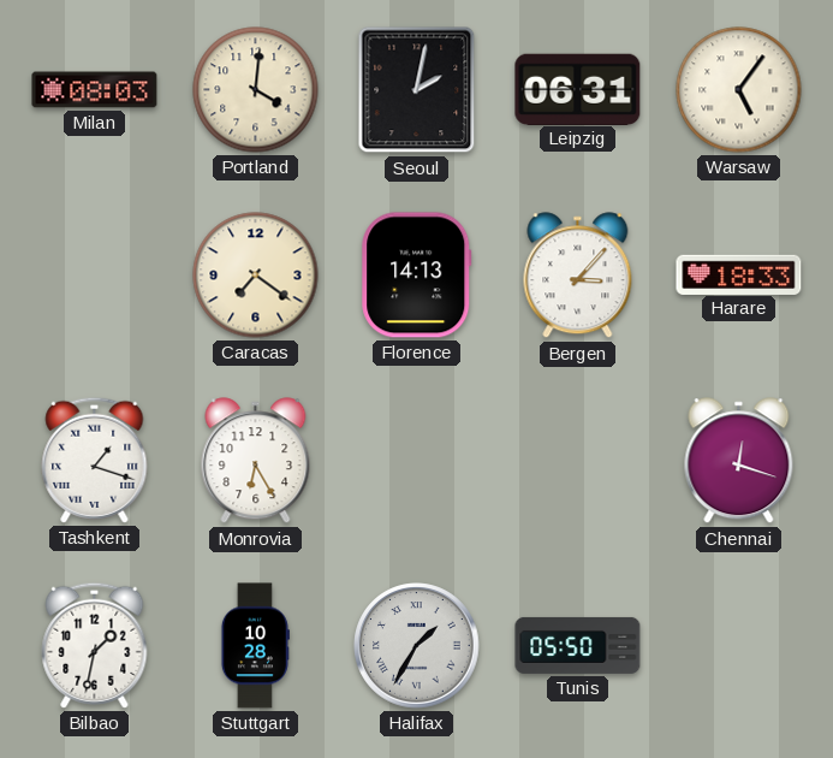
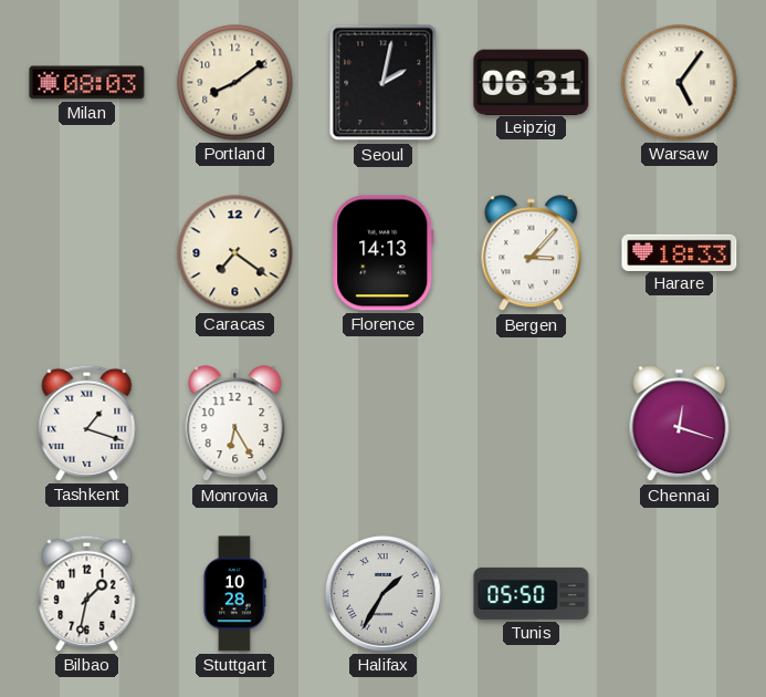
Portland: 4:01 -> 8:09
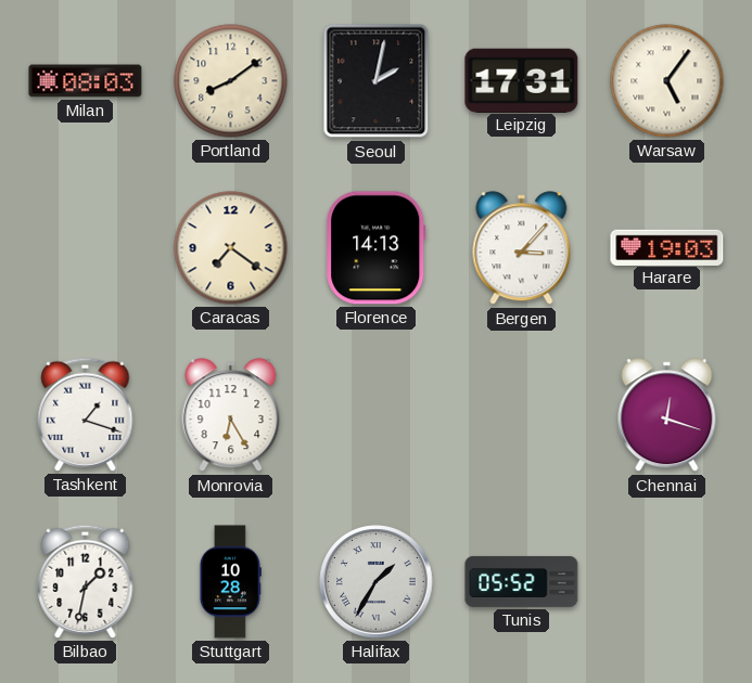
Leipzig: 06:31 -> 17:31
Harare: 18:33 -> 19:03
Tunis: 05:50 -> 05:52
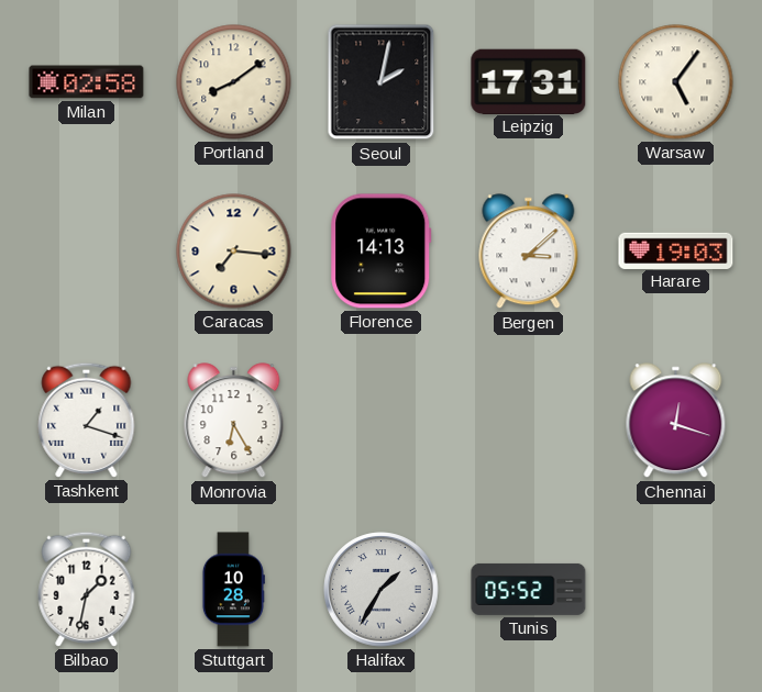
Milan: 08:03 -> 02:58
Caracas: 7:21 -> 7:16
Bergen: 3:07 -> 3:08
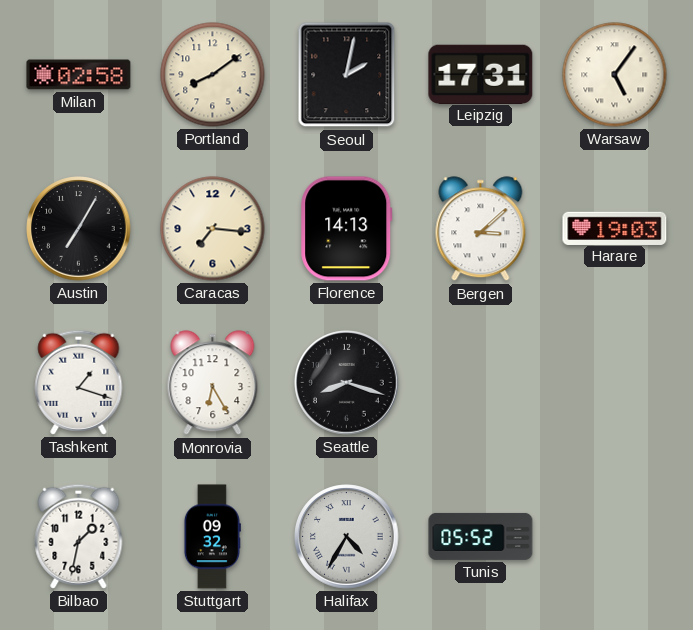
Austin: none -> 7:05
Seattle: none -> 8:18
Chennai: 12:18 -> none
Stuttgart: 10:28 -> 09:32
Halifax: 1:35 -> 4:35
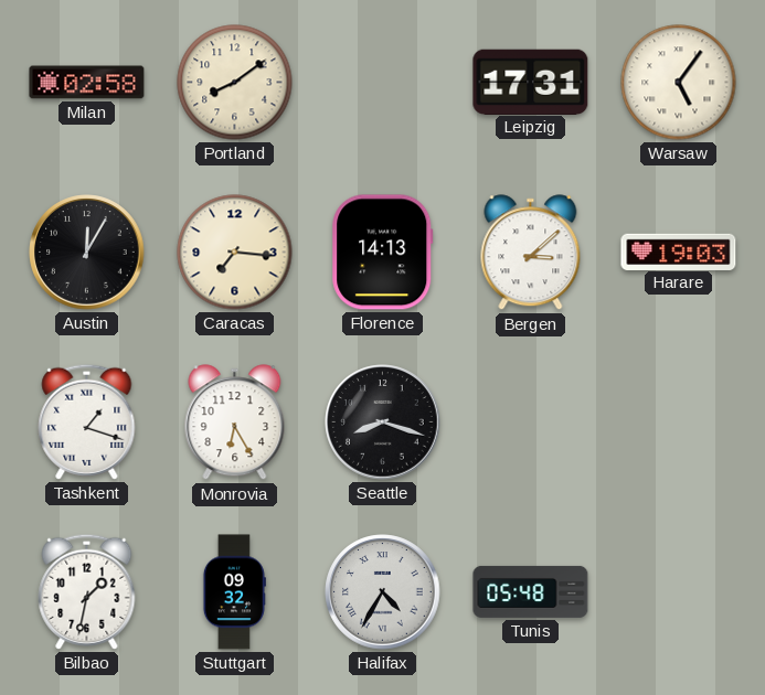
Seoul: 2:02 -> none
Austin: 7:05 -> 12:05
Tunis: 05:52 -> 05:48
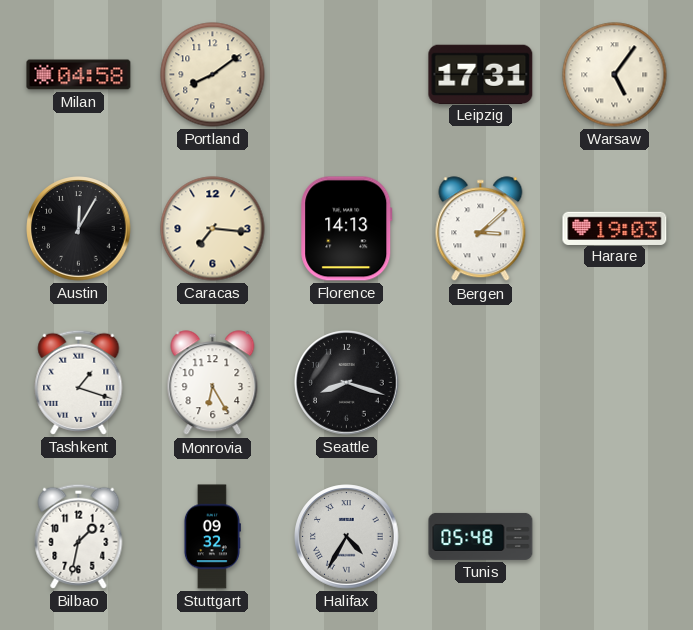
Milan: 02:58 -> 04:58
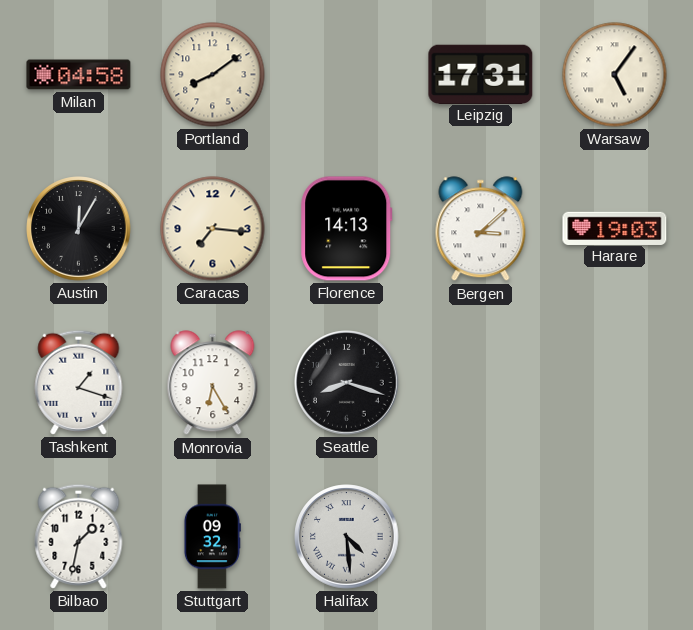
Halifax: 4:35 -> 4:29
Tunis: 05:48 -> none
